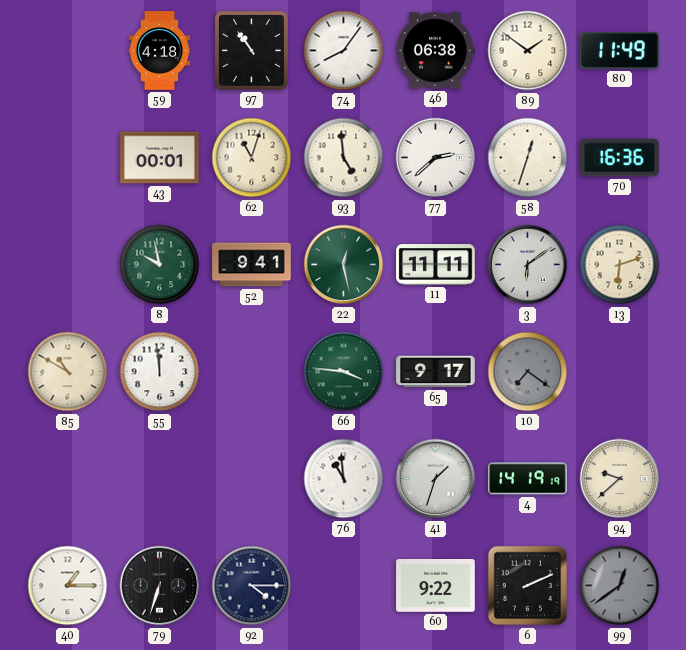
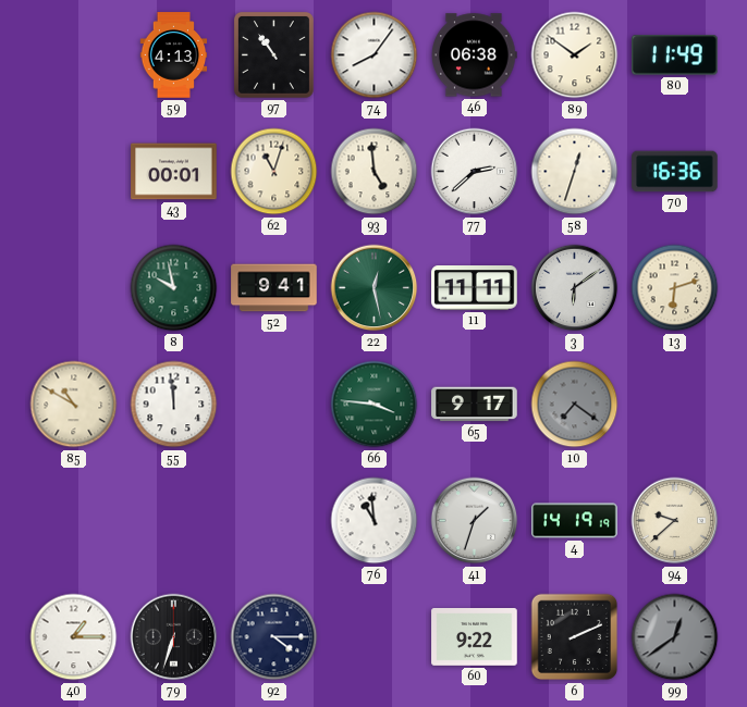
59: 4:18 -> 4:13
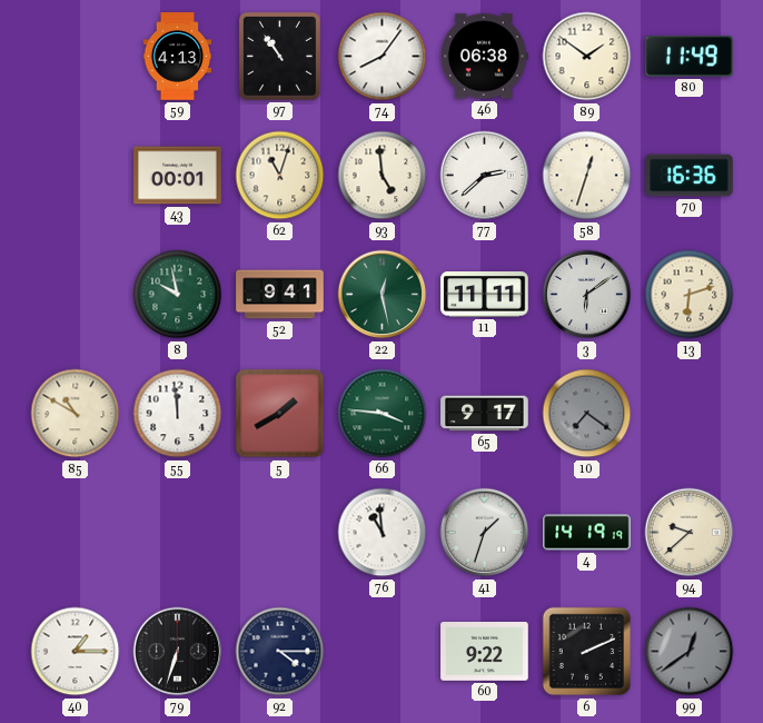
5: none -> 1:40
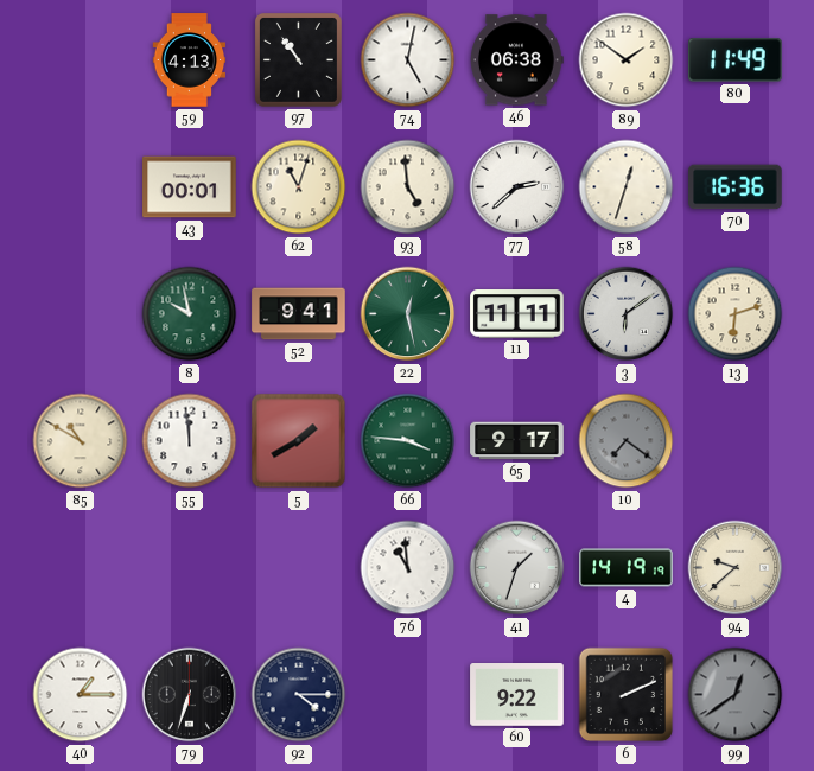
74: 8:06 -> 5:02
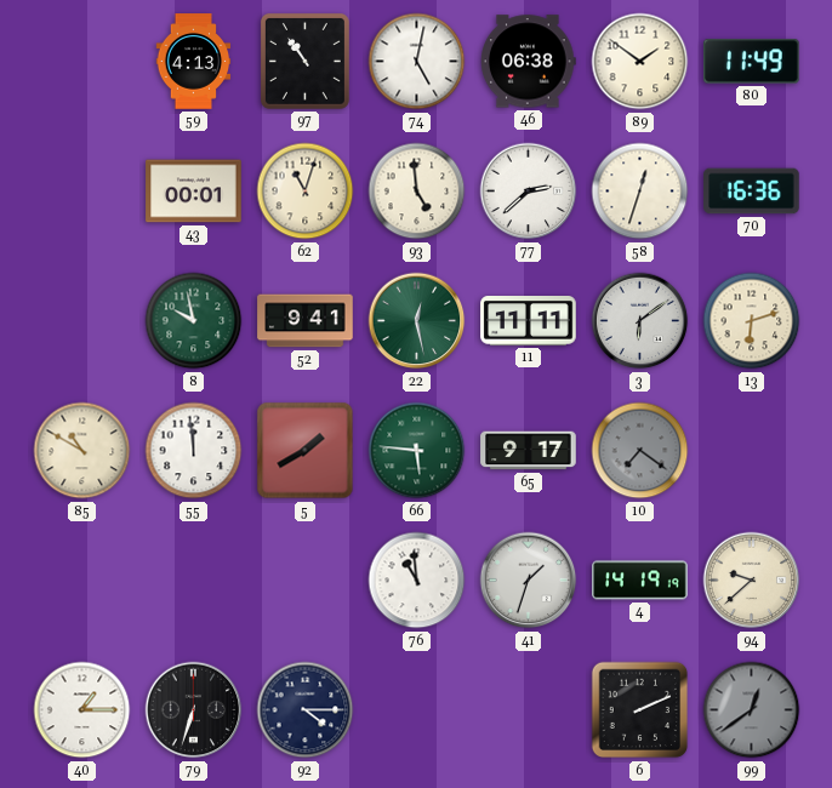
66: 3:46 -> 5:46
60: 9:22 -> none
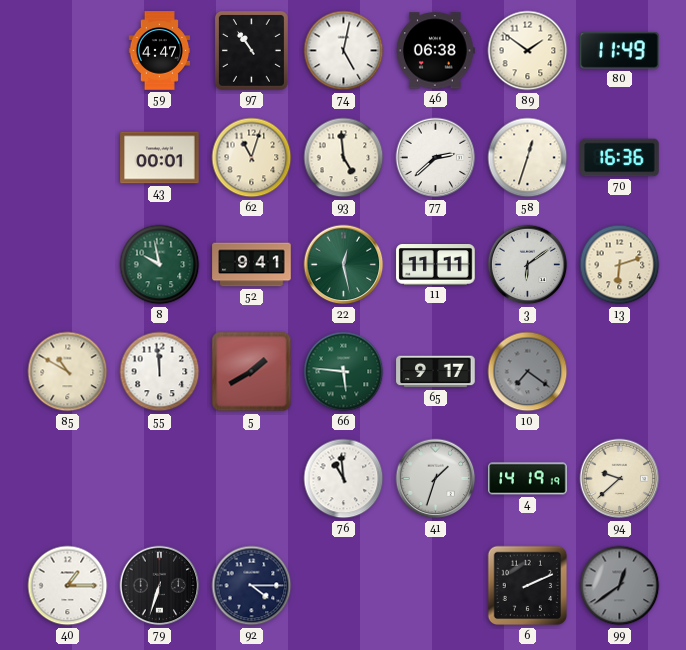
59: 4:13 -> 4:47
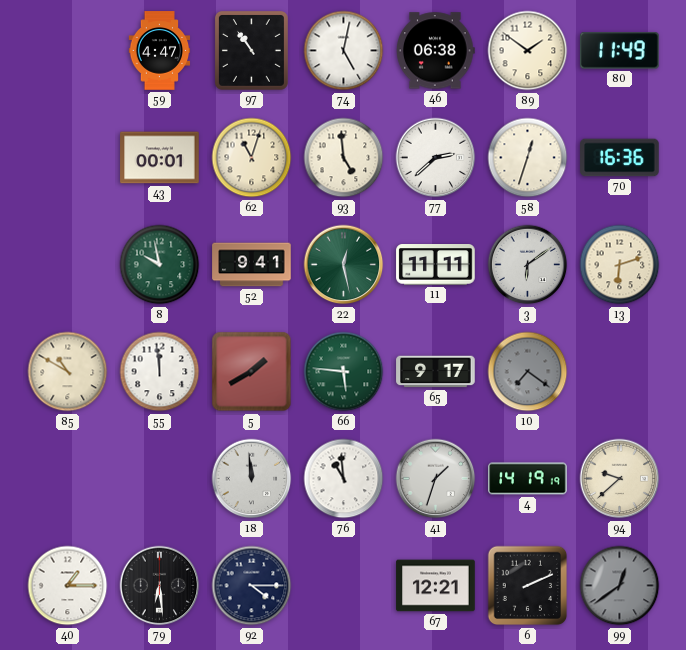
18: none -> 11:59
79: 6:33 -> 6:29
67: none -> 12:21
